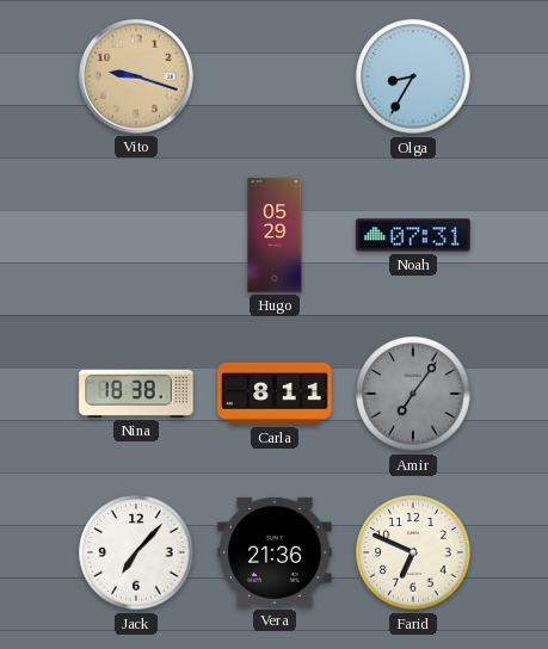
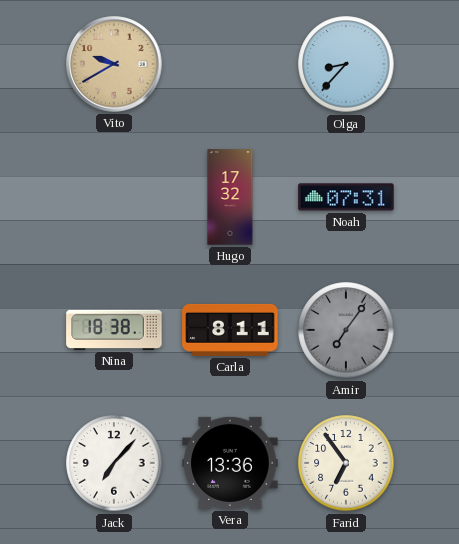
Vito: 9:18 -> 9:40
Olga: 8:35 -> 8:37
Hugo: 05:29 -> 17:32
Vera: 21:36 -> 13:36
Farid: 6:49 -> 6:54
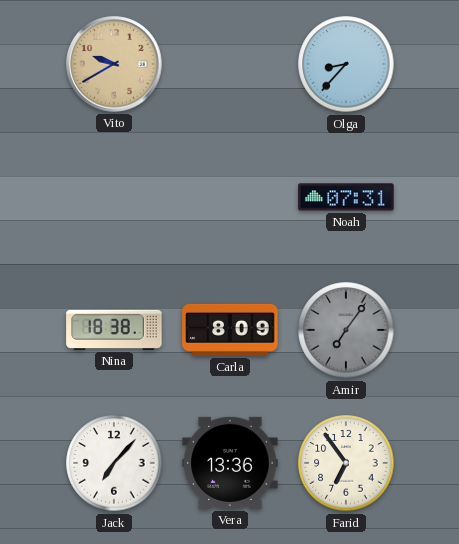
Hugo: 17:32 -> none
Carla: 8:11 -> 8:09
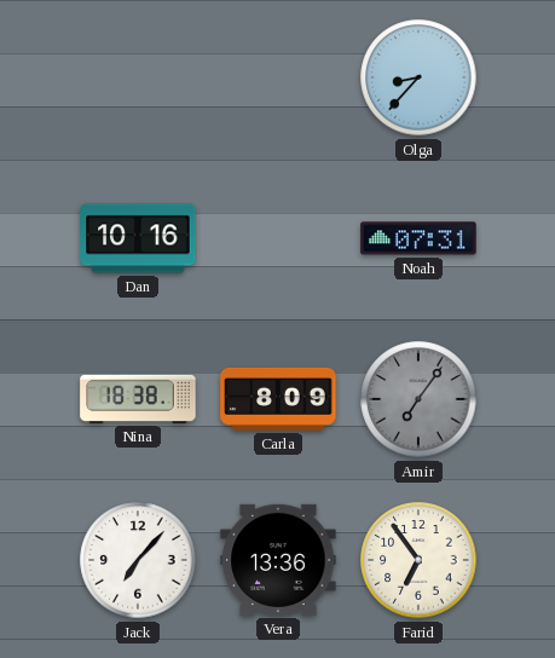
Vito: 9:40 -> none
Dan: none -> 10:16
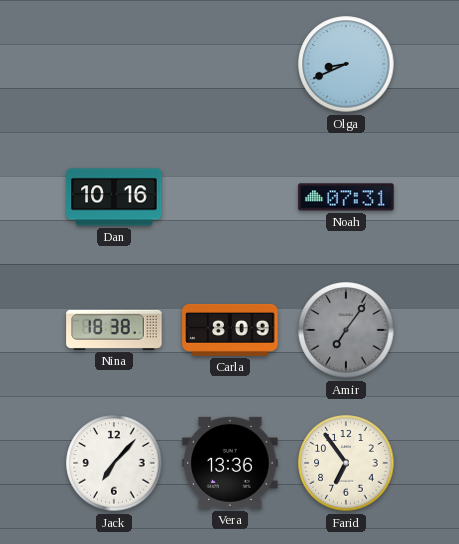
Olga: 8:37 -> 8:41
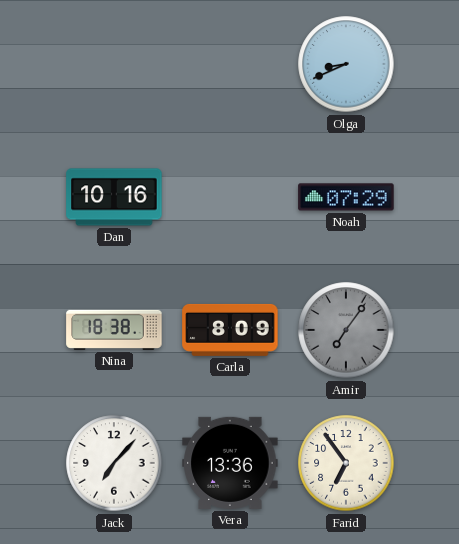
Noah: 07:31 -> 07:29
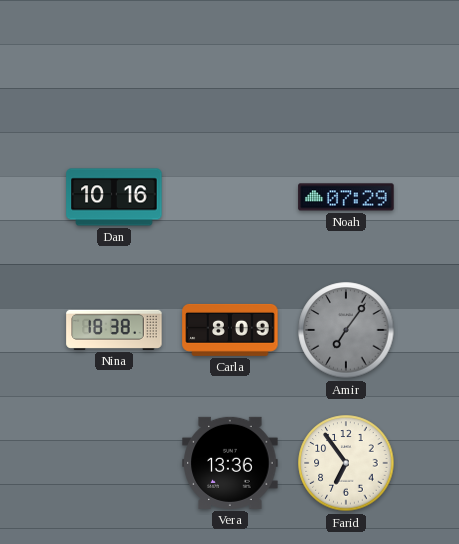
Olga: 8:41 -> none
Jack: 7:07 -> none
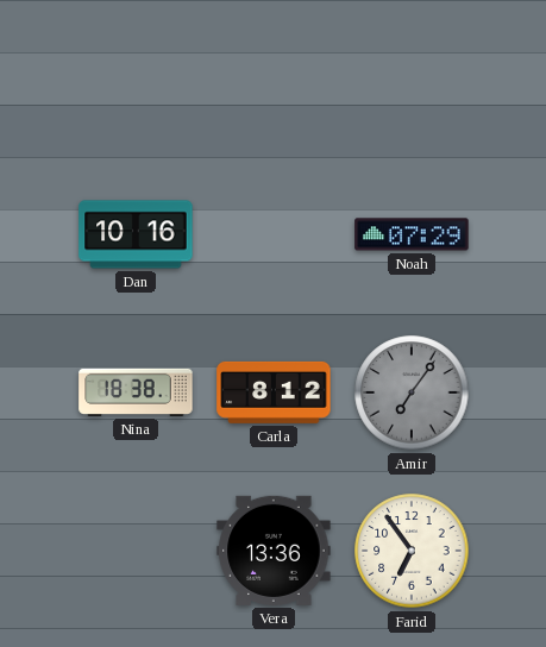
Carla: 8:09 -> 8:12
